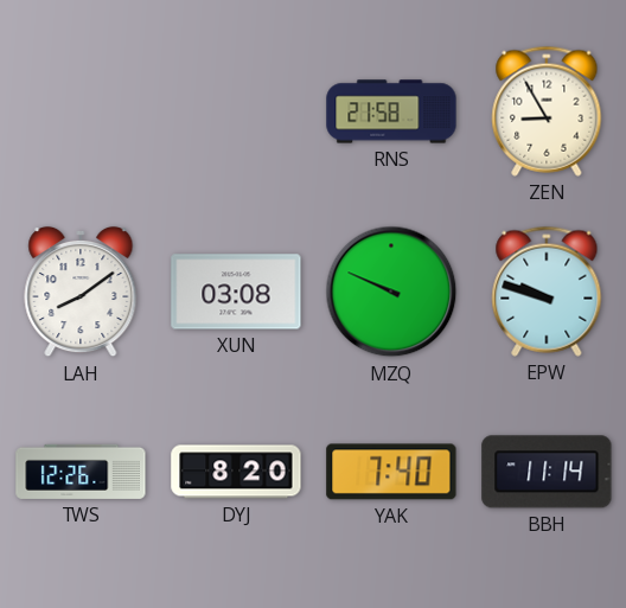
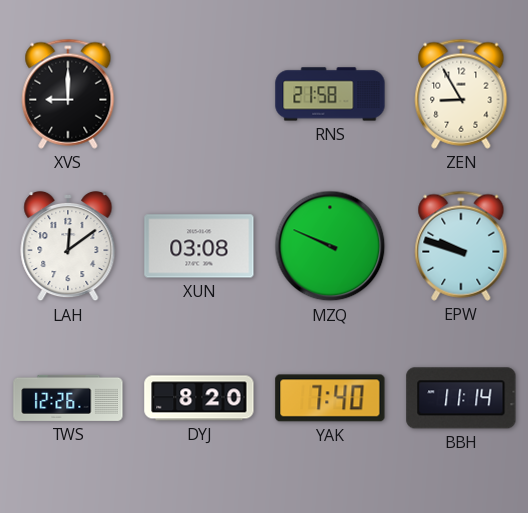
XVS: none -> 9:00
LAH: 8:09 -> 12:09
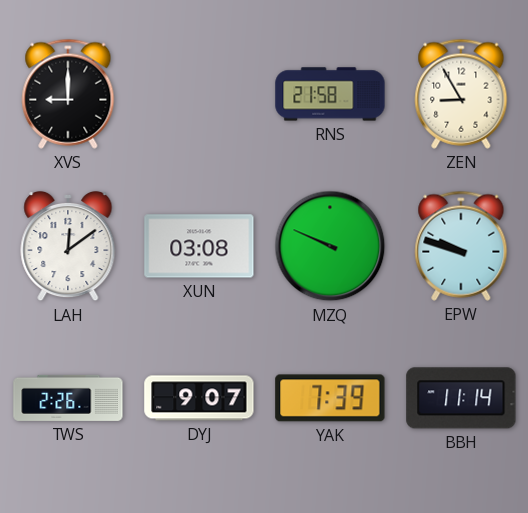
TWS: 12:26 -> 2:26
DYJ: 8:20 -> 9:07
YAK: 7:40 -> 7:39
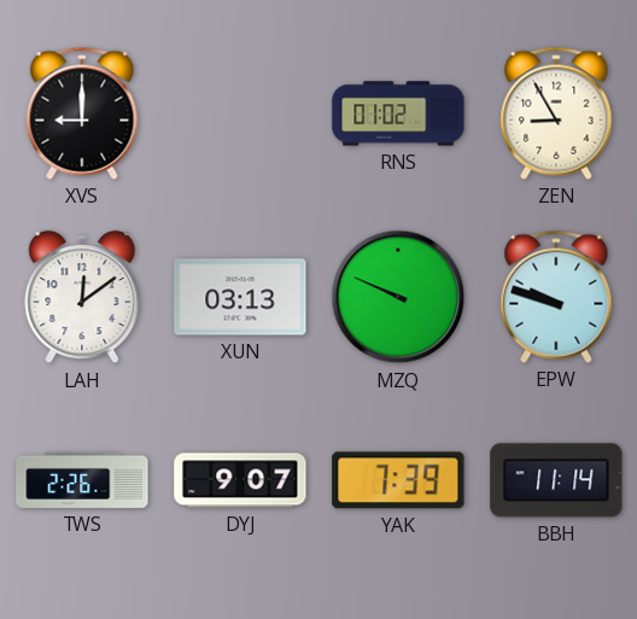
RNS: 21:58 -> 01:02
XUN: 03:08 -> 03:13
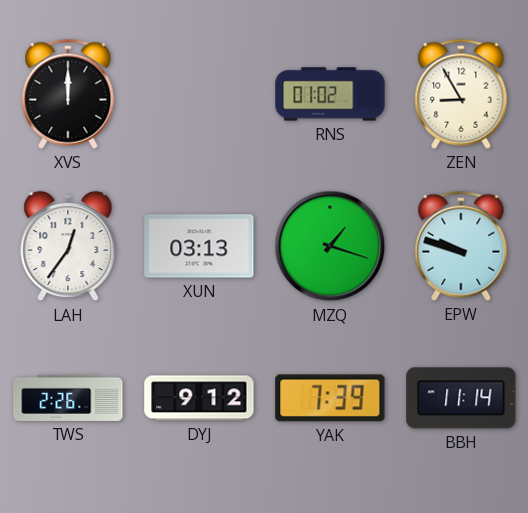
XVS: 9:00 -> 12:00
LAH: 12:09 -> 12:36
MZQ: 9:49 -> 1:18
DYJ: 9:07 -> 9:12
